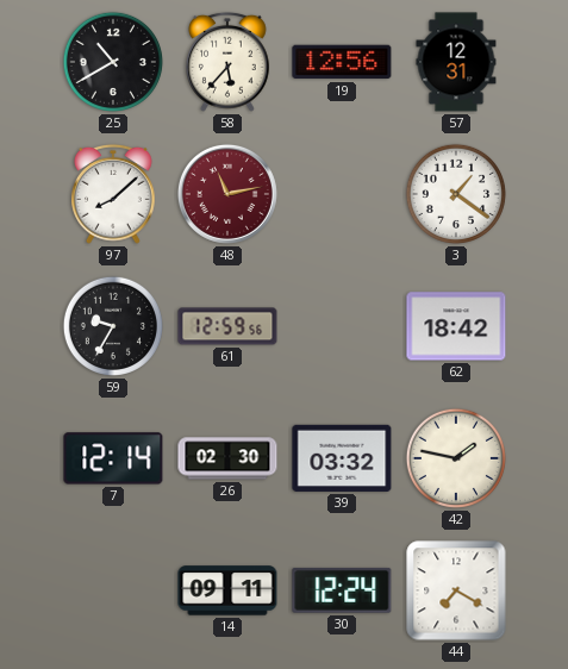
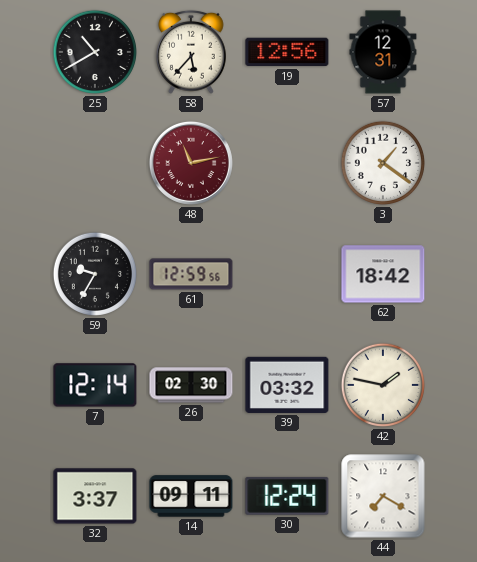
97: 8:08 -> none
32: none -> 3:37
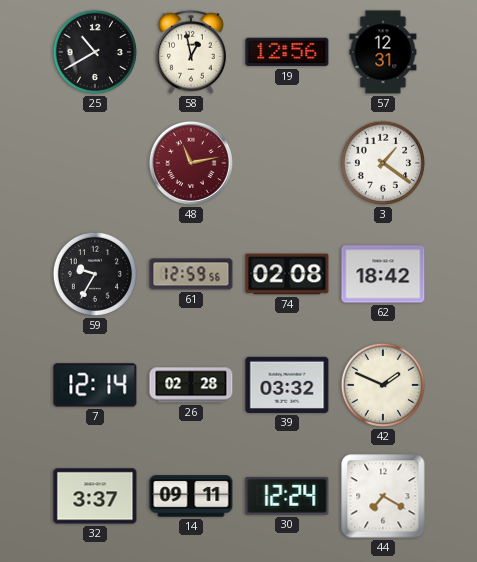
58: 5:37 -> 12:58
74: none -> 02:08
26: 02:30 -> 02:28
42: 1:47 -> 1:49
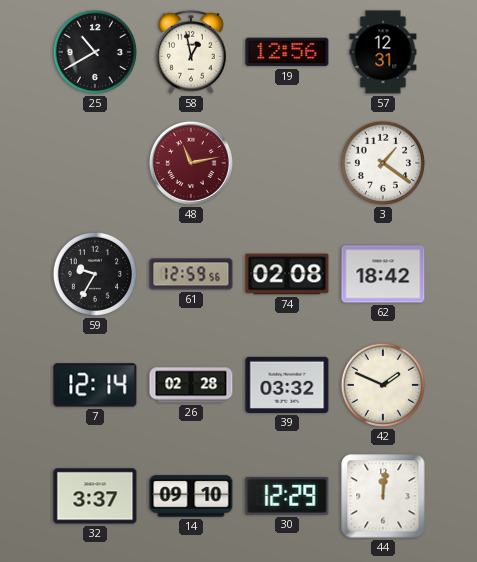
14: 09:11 -> 09:10
30: 12:24 -> 12:29
44: 7:20 -> 12:01
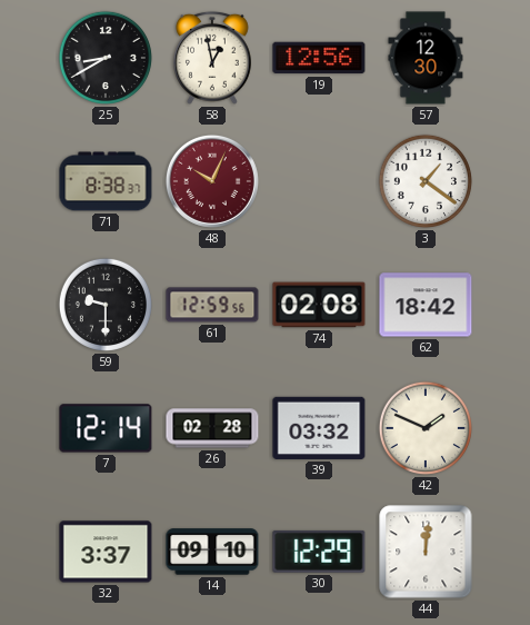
25: 10:40 -> 8:40
57: 12:31 -> 12:30
71: none -> 8:38
48: 11:13 -> 10:04
59: 9:35 -> 9:30
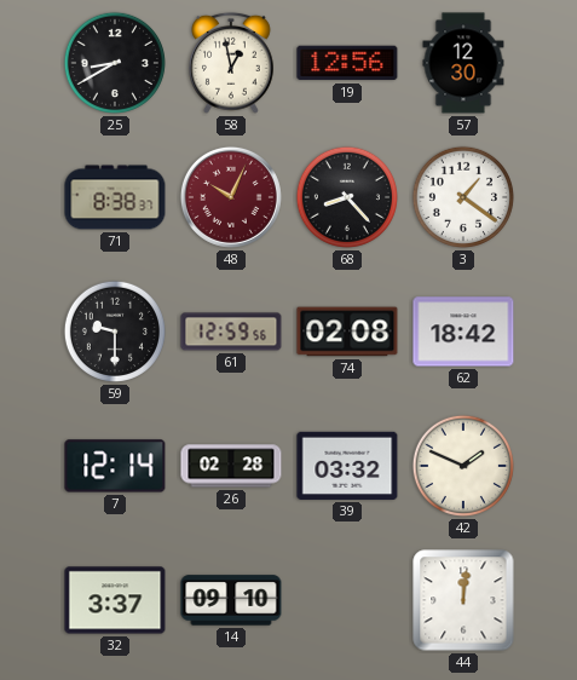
68: none -> 8:23
30: 12:29 -> none
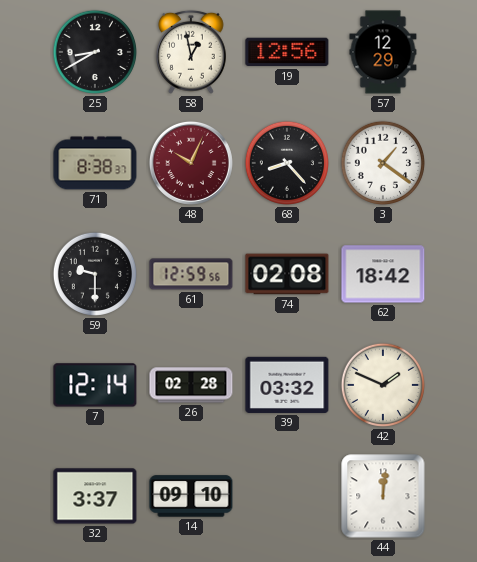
57: 12:30 -> 12:29
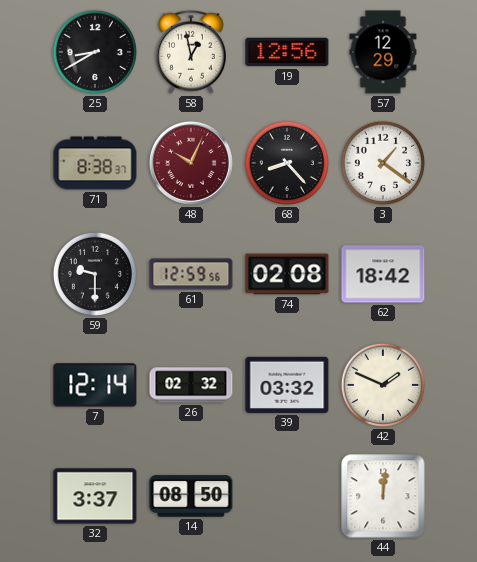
26: 02:28 -> 02:32
14: 09:10 -> 08:50
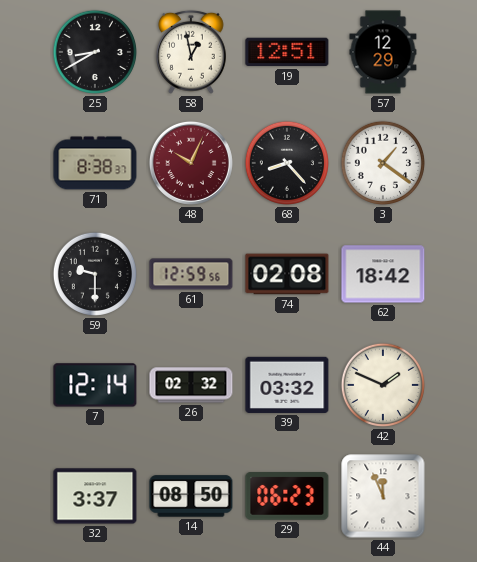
19: 12:56 -> 12:51
29: none -> 06:23
44: 12:01 -> 11:56
